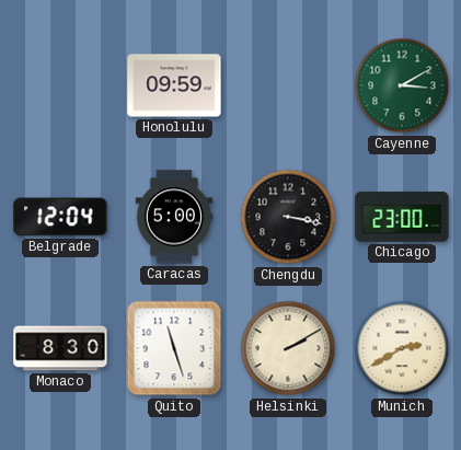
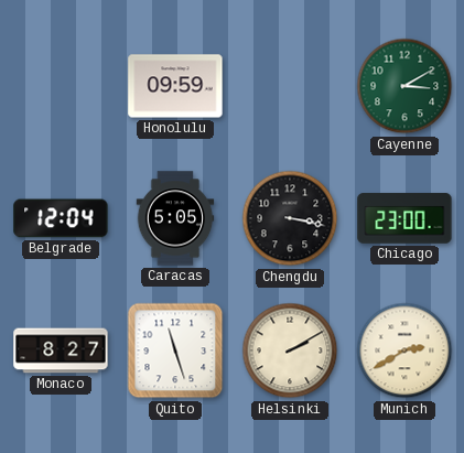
Caracas: 5:00 -> 5:05
Monaco: 8:30 -> 8:27
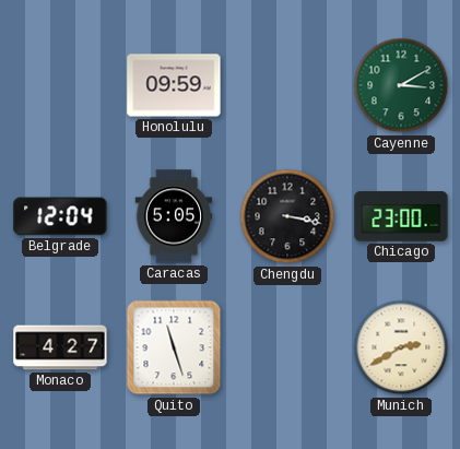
Monaco: 8:27 -> 4:27
Helsinki: 2:10 -> none
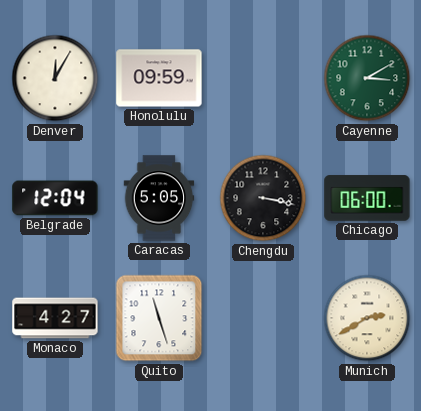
Denver: none -> 12:05
Chicago: 23:00 -> 06:00
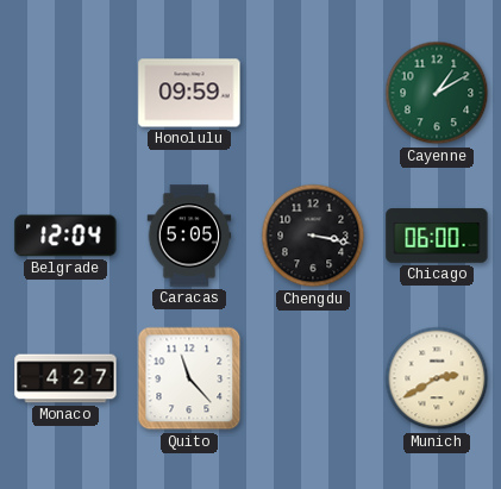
Denver: 12:05 -> none
Cayenne: 3:10 -> 1:10
Quito: 11:27 -> 11:23
